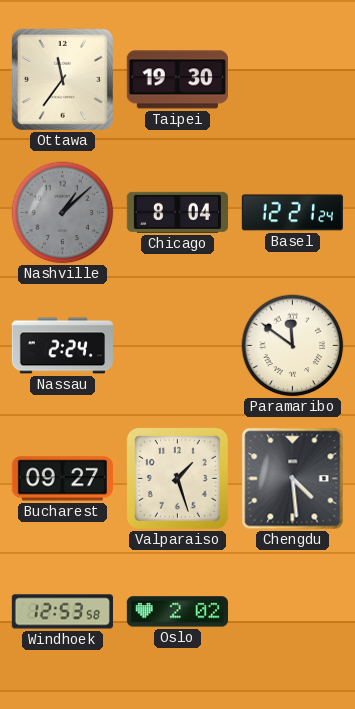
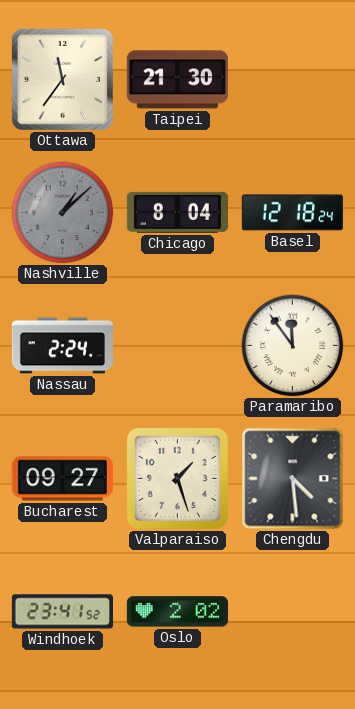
Taipei: 19:30 -> 21:30
Basel: 12:21 -> 12:18
Paramaribo: 11:51 -> 11:54
Windhoek: 12:53 -> 23:41
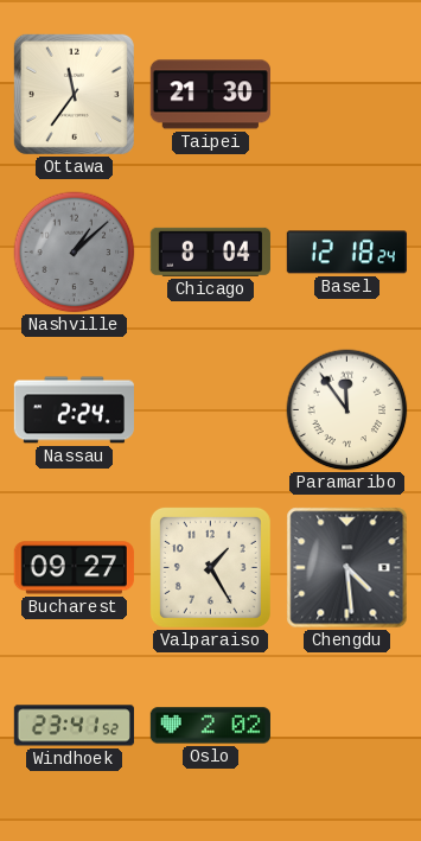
Valparaiso: 1:27 -> 1:25
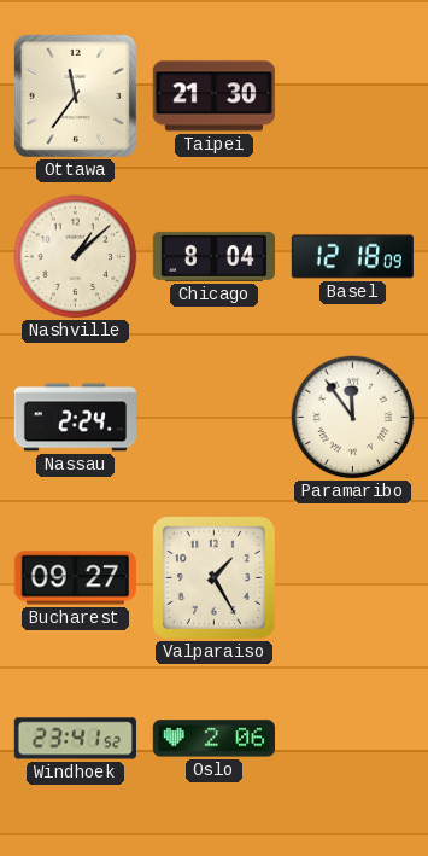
Nashville dial: grey -> cream
Basel: 12:18:24 -> 12:18:09
Chengdu: 4:29 -> none
Oslo: 2:02 -> 2:06
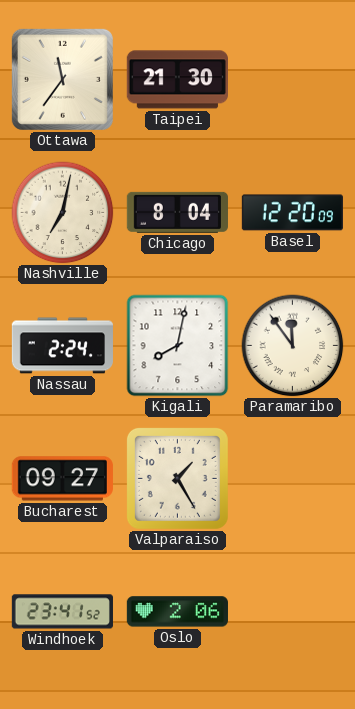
Nashville: 1:08 -> 7:02
Basel: 12:18 -> 12:20
Kigali: none -> 8:02
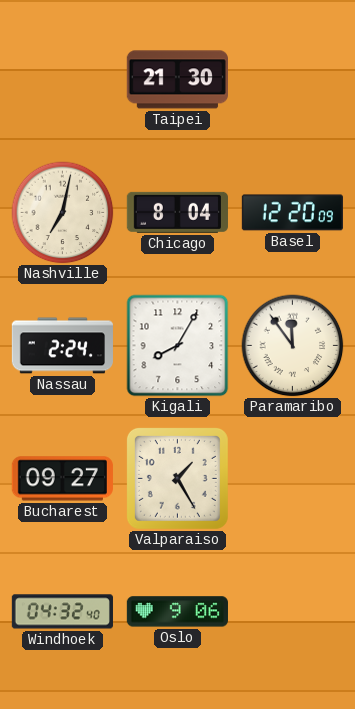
Ottawa: 11:36 -> none
Kigali: 8:02 -> 8:05
Windhoek: 23:41 -> 04:32
Oslo: 2:06 -> 9:06
